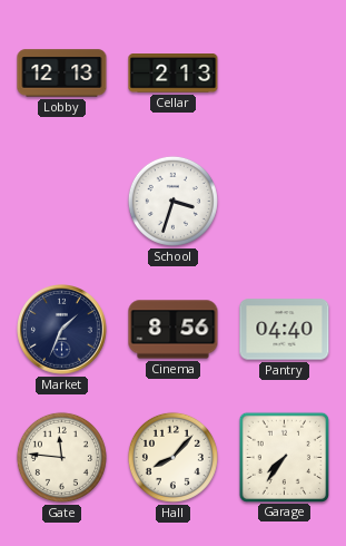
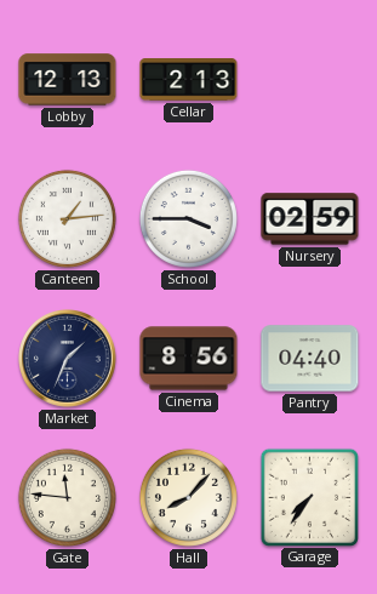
Canteen: none -> 1:14
School: 3:33 -> 3:45
Nursery: none -> 02:59
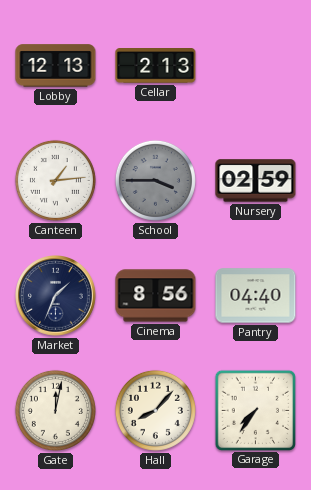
School dial: white -> grey
Gate: 11:46 -> 12:02
